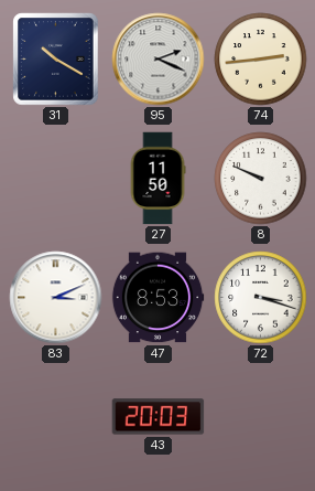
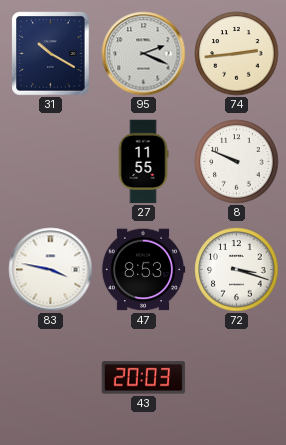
27: 11:50 -> 11:55
83: 3:11 -> 3:47
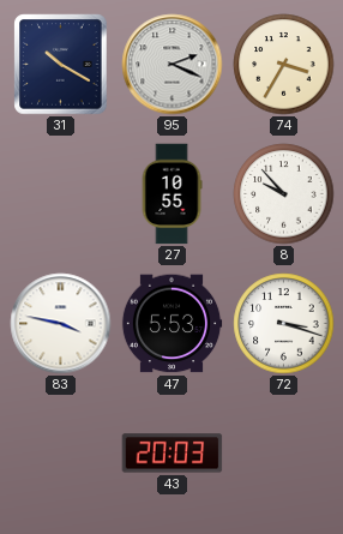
74: 2:44 -> 3:35
27: 11:55 -> 10:55
8: 9:49 -> 9:53
47: 8:53 -> 5:53
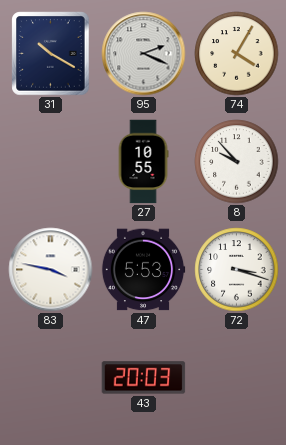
74: 3:35 -> 4:05
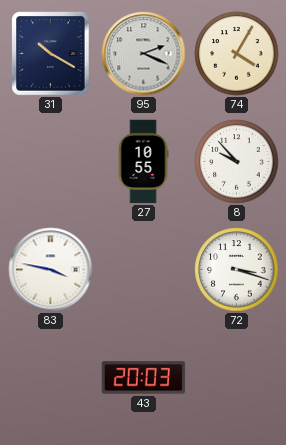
47: 5:53 -> none
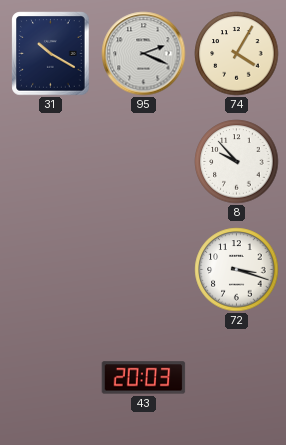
27: 10:55 -> none
83: 3:47 -> none
